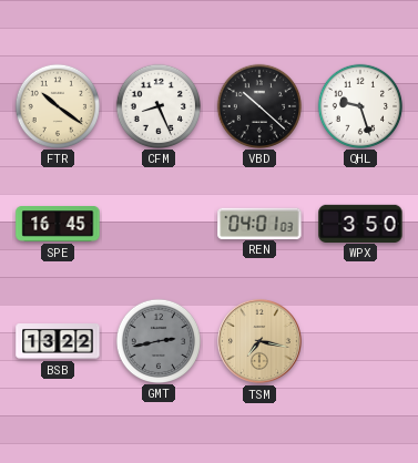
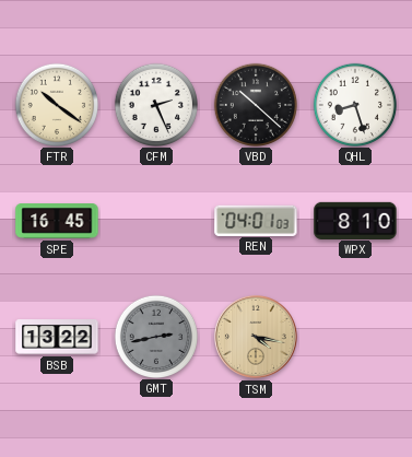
CFM: 8:26 -> 2:26
QHL: 9:27 -> 8:27
WPX: 3:50 -> 8:10
TSM: 7:17 -> 4:17
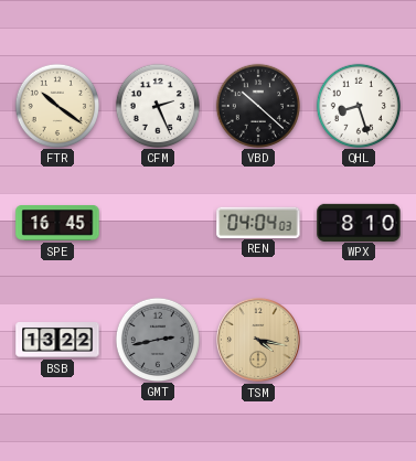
REN: 04:01 -> 04:04
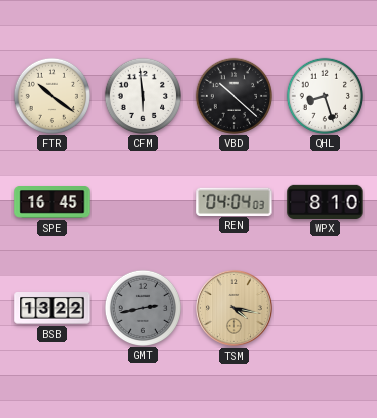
CFM: 2:26 -> 5:59
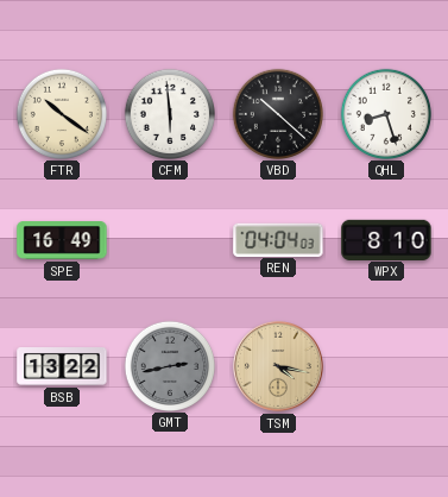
SPE: 16:45 -> 16:49
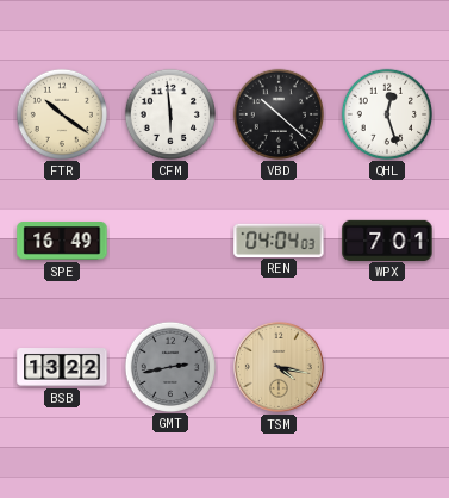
QHL: 8:27 -> 12:27
WPX: 8:10 -> 7:01
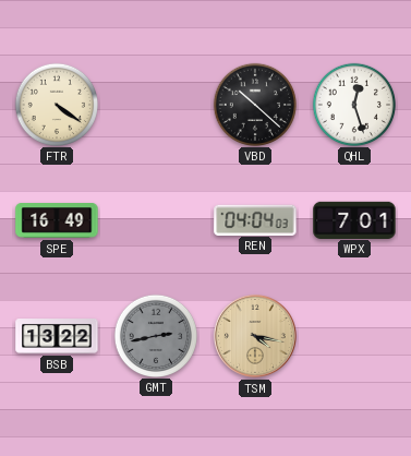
FTR: 10:21 -> 4:21
CFM: 5:59 -> none
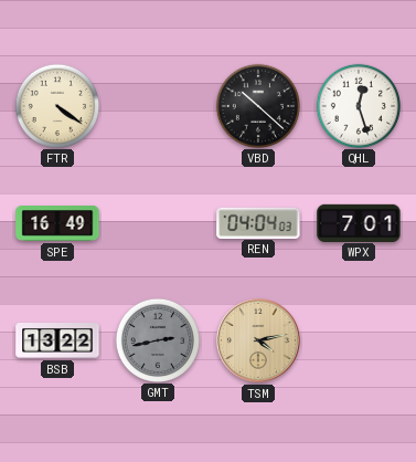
TSM: 4:17 -> 4:13
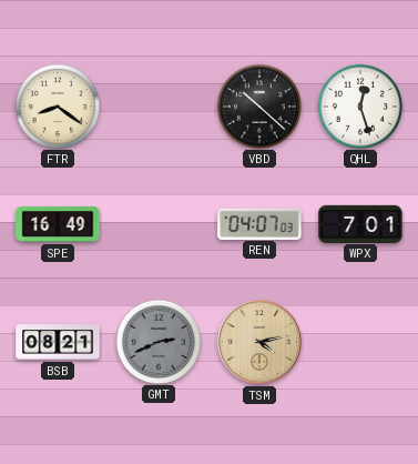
FTR: 4:21 -> 8:21
REN: 04:04 -> 04:07
BSB: 13:22 -> 08:21
GMT: 2:43 -> 2:41
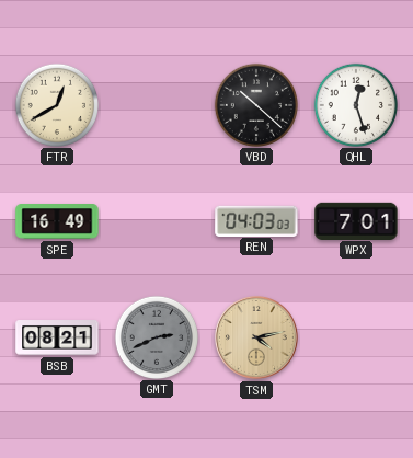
FTR: 8:21 -> 12:40
REN: 04:07 -> 04:03
